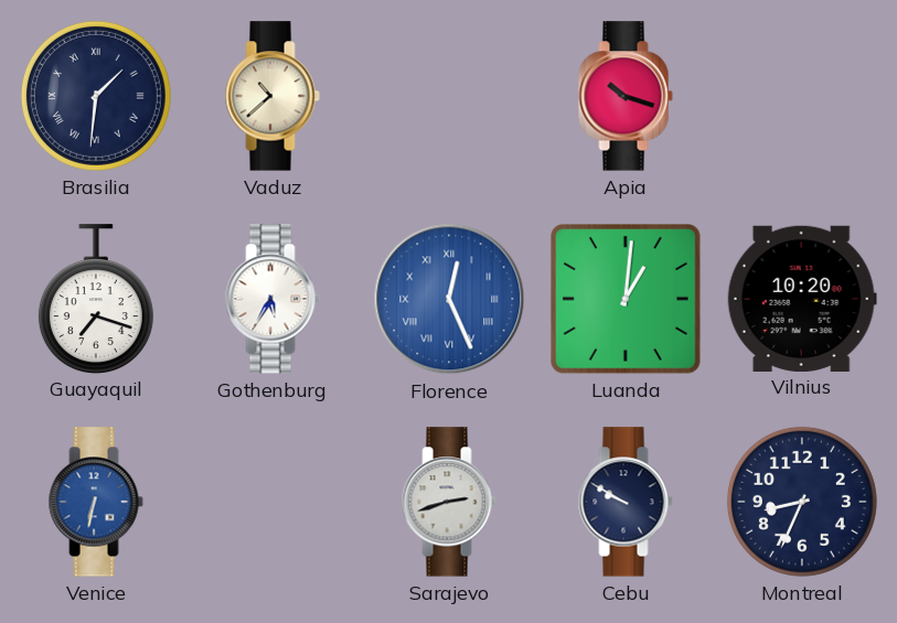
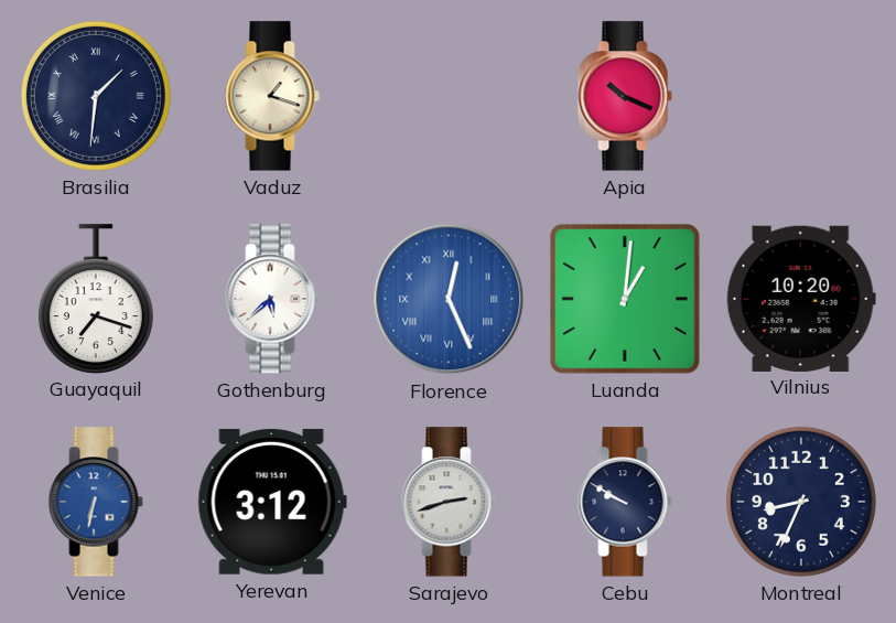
Vaduz: 10:38 -> 1:18
Apia: 10:18 -> 10:19
Gothenburg: 5:35 -> 5:38
Yerevan: none -> 3:12
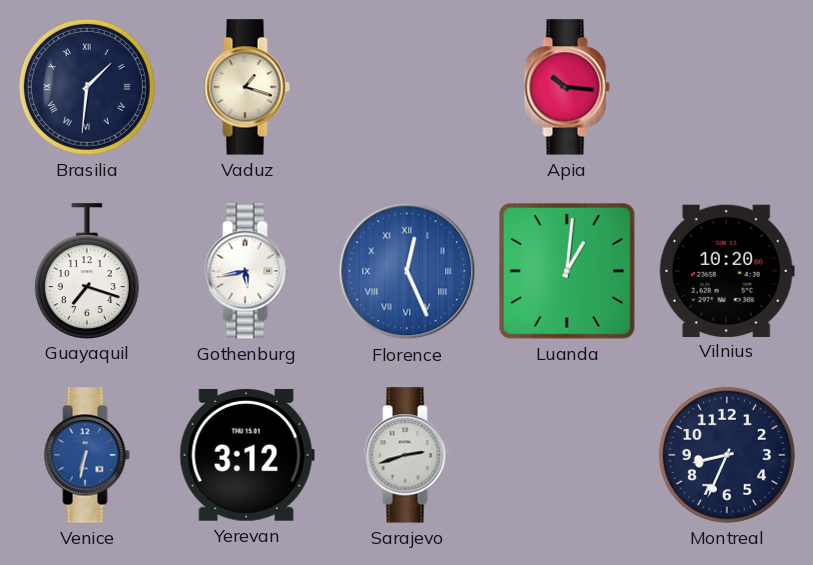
Apia: 10:19 -> 10:16
Gothenburg: 5:38 -> 5:43
Cebu: 9:50 -> none
